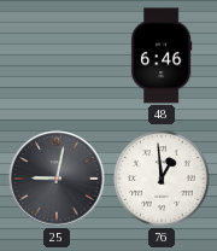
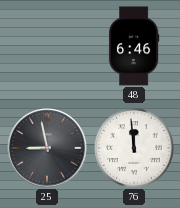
25: 9:02 -> 8:58
76: 12:59 -> 11:59
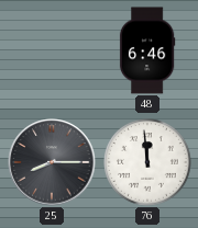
25: 8:58 -> 8:15
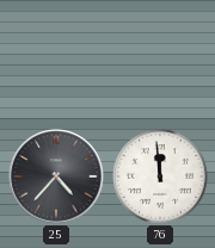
48: 6:46 -> none
25: 8:15 -> 4:37
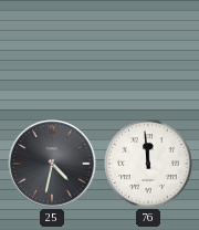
25: 4:37 -> 4:32
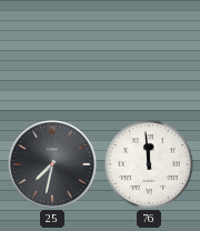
25: 4:32 -> 7:32
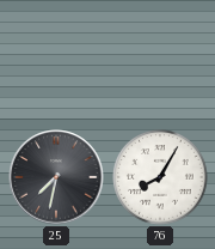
76: 11:59 -> 8:05
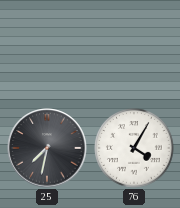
76: 8:05 -> 4:05
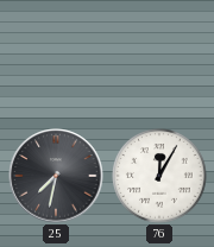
76: 4:05 -> 12:05
